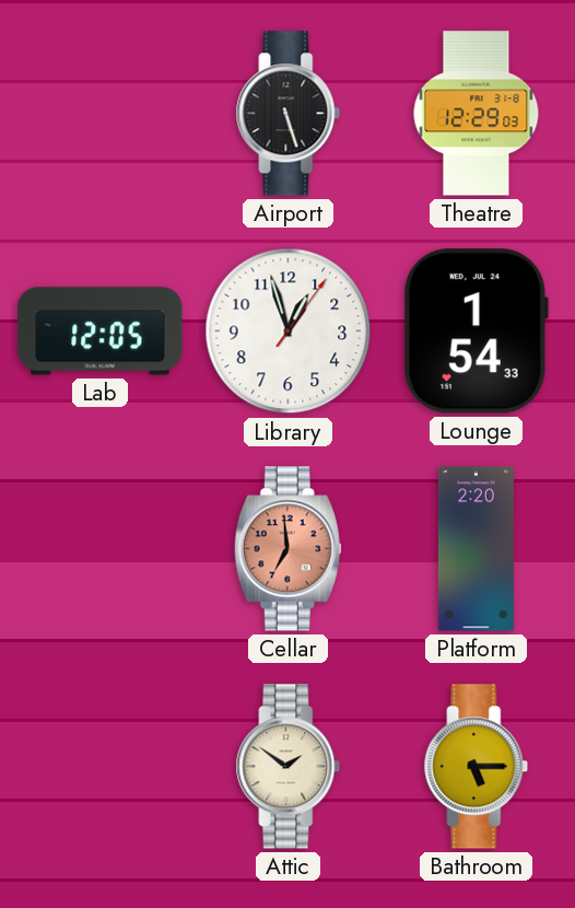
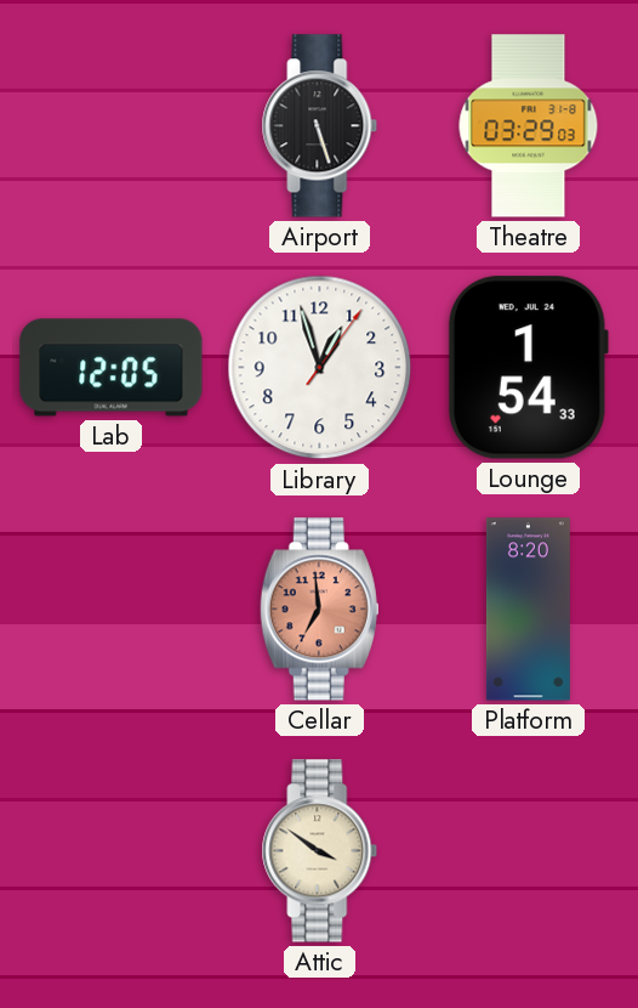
Theatre: 12:29 -> 03:29
Platform: 2:20 -> 8:20
Attic: 1:51 -> 3:51
Bathroom: 5:15 -> none
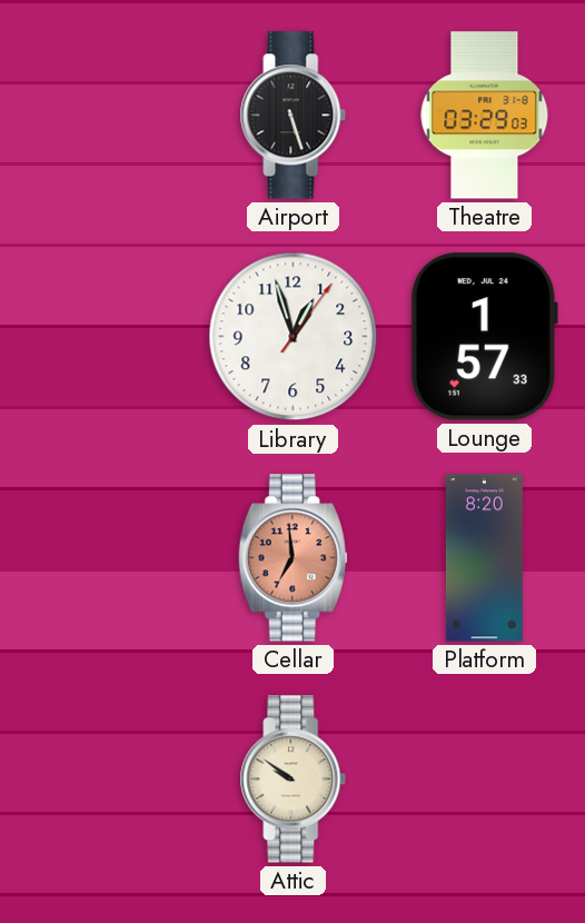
Lab: 12:05 -> none
Lounge: 1:54 -> 1:57
Attic: 3:51 -> 9:51
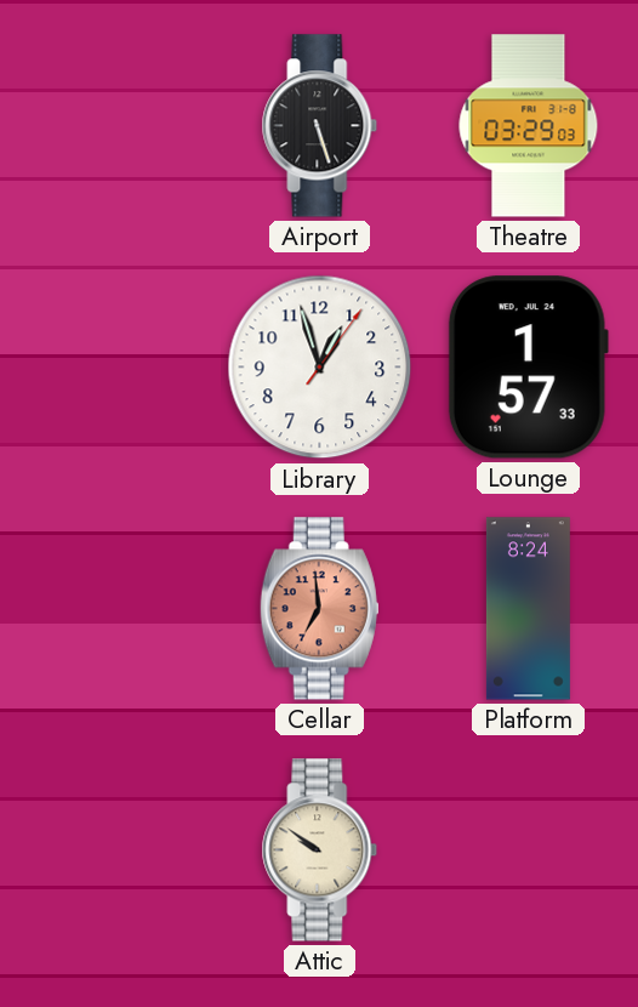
Platform: 8:20 -> 8:24
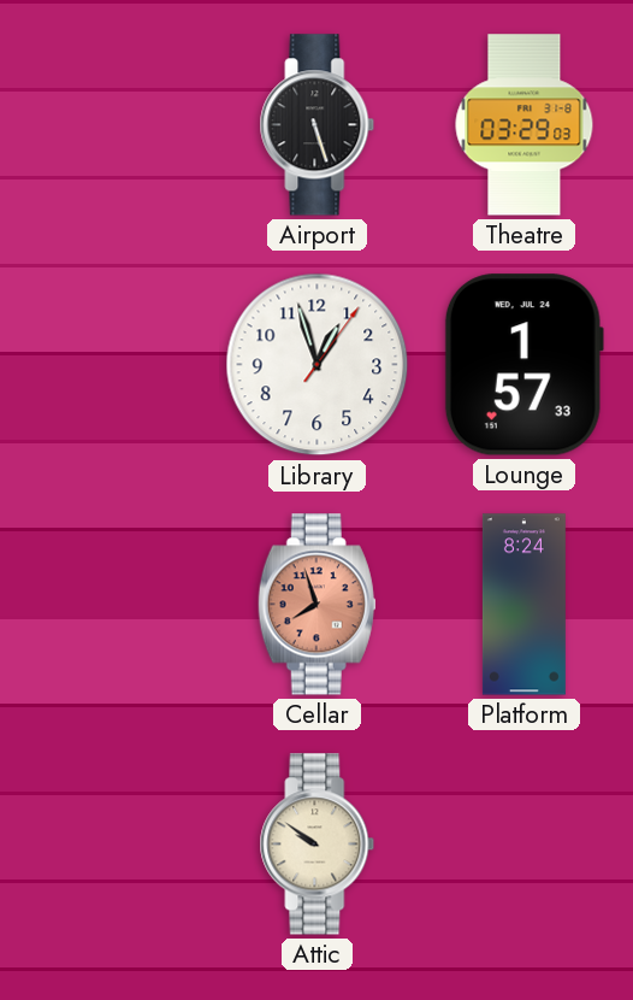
Cellar: 6:59 -> 7:57
